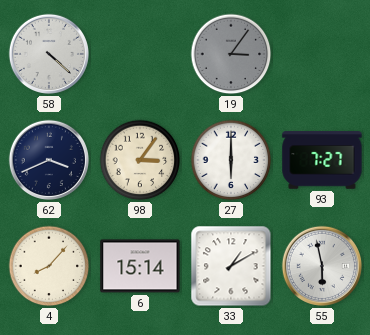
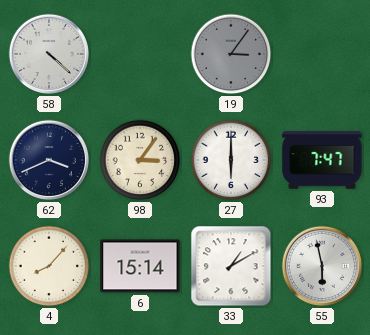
93: 7:27 -> 7:47
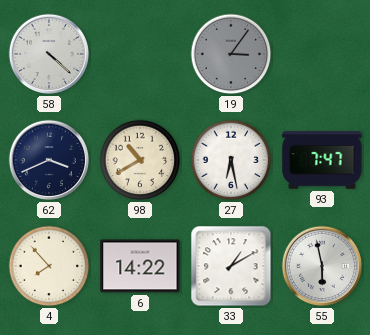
98: 3:06 -> 10:40
27: 6:00 -> 6:28
4: 8:07 -> 7:53
6: 15:14 -> 14:22
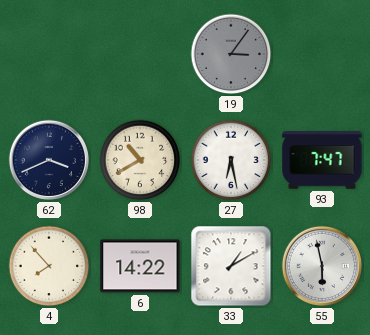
58: 4:22 -> none
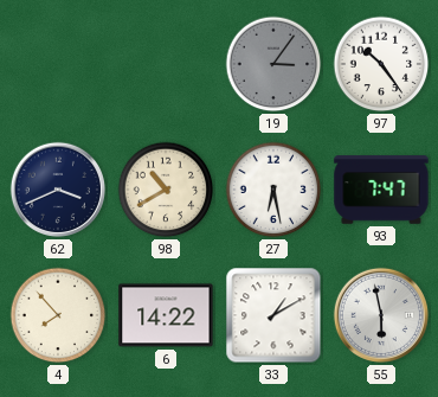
97: none -> 10:24
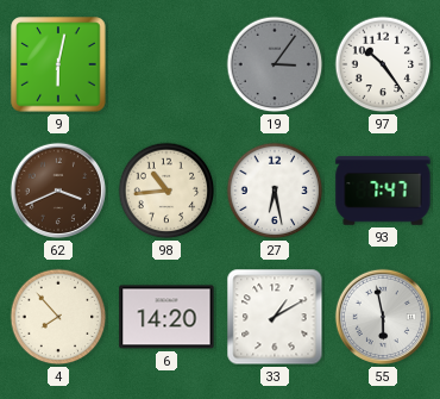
9: none -> 6:02
62 dial: navy -> brown
98: 10:40 -> 10:44
6: 14:22 -> 14:20
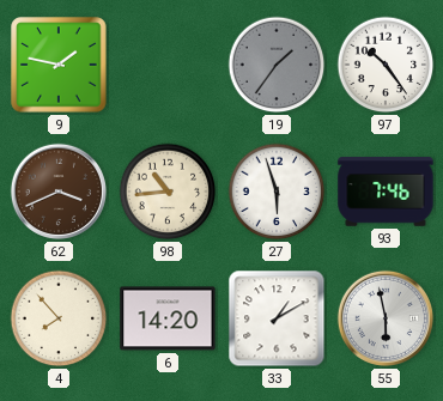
9: 6:02 -> 1:47
19: 3:06 -> 1:36
27: 6:28 -> 5:57
93: 7:47 -> 7:46
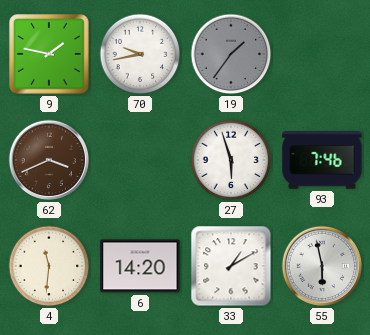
70: none -> 9:43
97: 10:24 -> none
98: 10:44 -> none
4: 7:53 -> 11:31
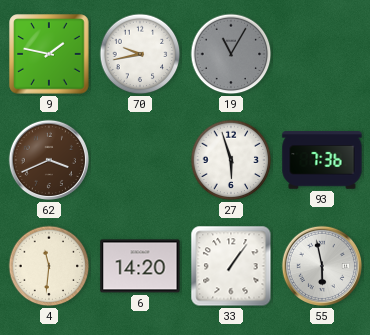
19: 1:36 -> 11:05
93: 7:46 -> 7:36
33: 1:10 -> 1:06
